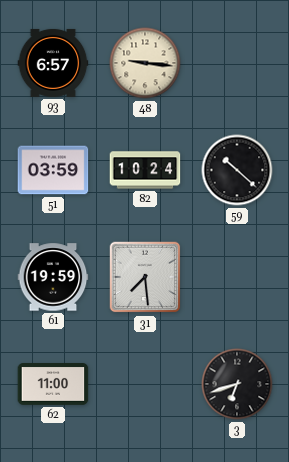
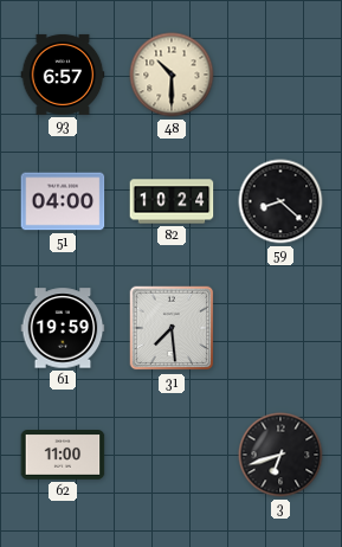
48: 9:16 -> 10:30
51: 03:59 -> 04:00
59: 10:22 -> 8:22
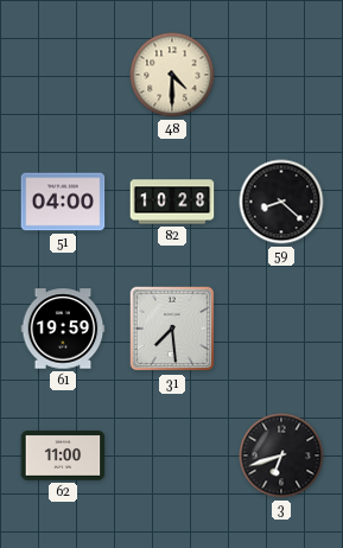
93: 6:57 -> none
48: 10:30 -> 4:30
82: 10:24 -> 10:28
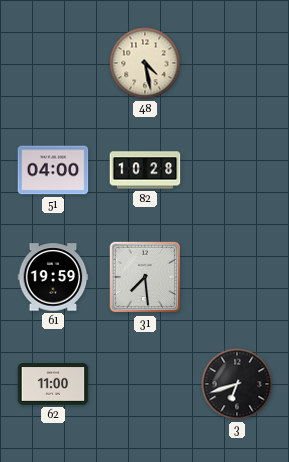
48: 4:30 -> 4:28
59: 8:22 -> none
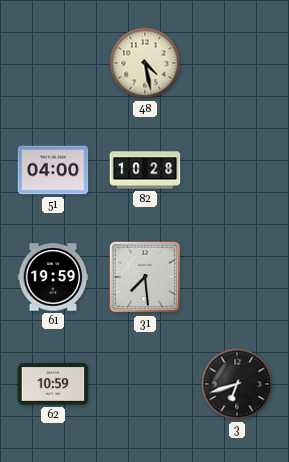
62: 11:00 -> 10:59
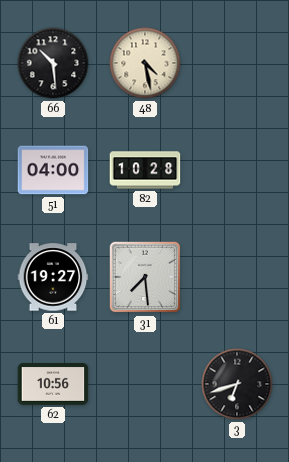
66: none -> 10:29
61: 19:59 -> 19:27
62: 10:59 -> 10:56
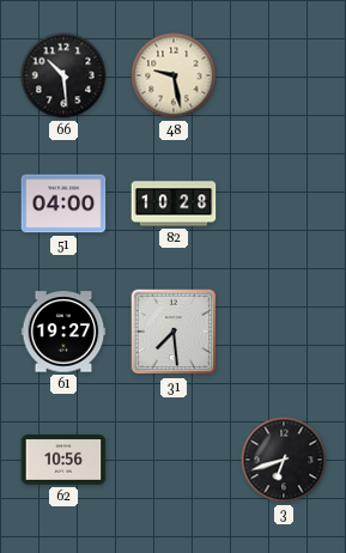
48: 4:28 -> 9:28
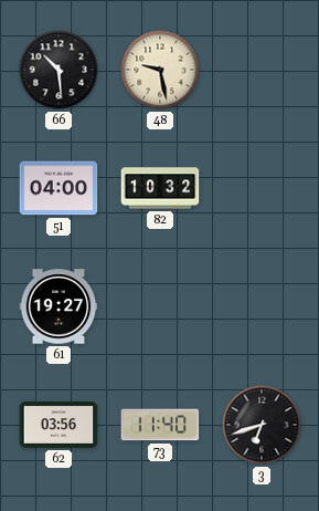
82: 10:28 -> 10:32
31: 7:29 -> none
62: 10:56 -> 03:56
73: none -> 11:40
